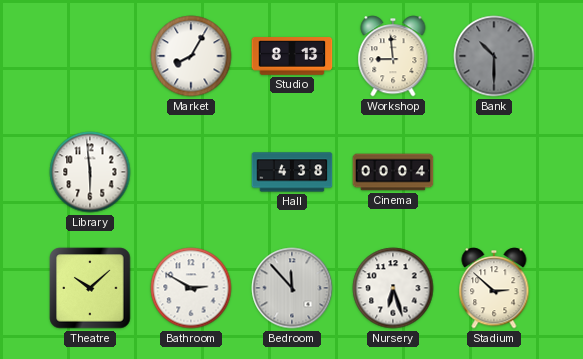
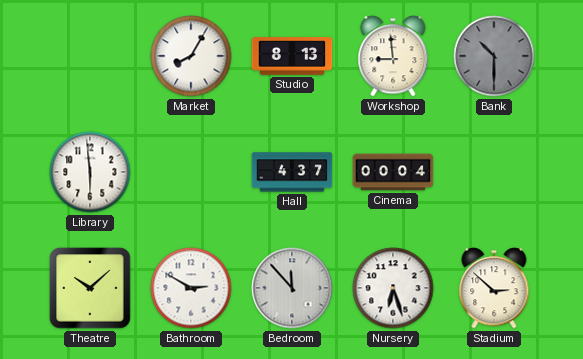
Hall: 4:38 -> 4:37
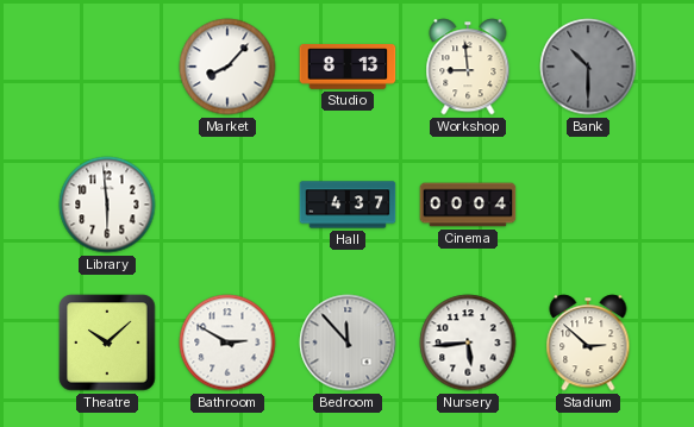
Market: 8:05 -> 8:07
Nursery: 6:27 -> 5:44
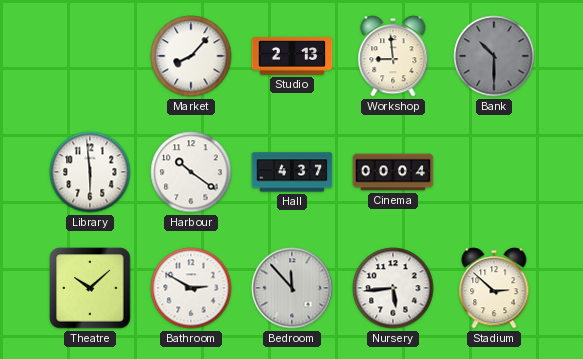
Studio: 8:13 -> 2:13
Harbour: none -> 10:21
